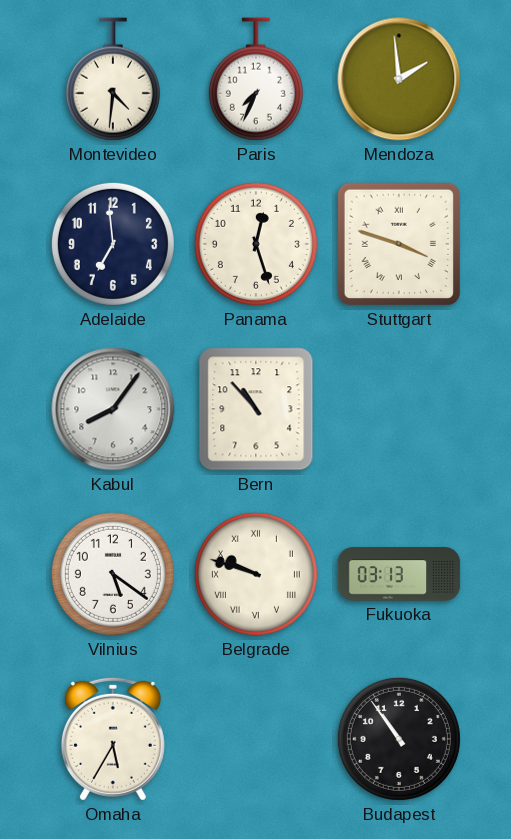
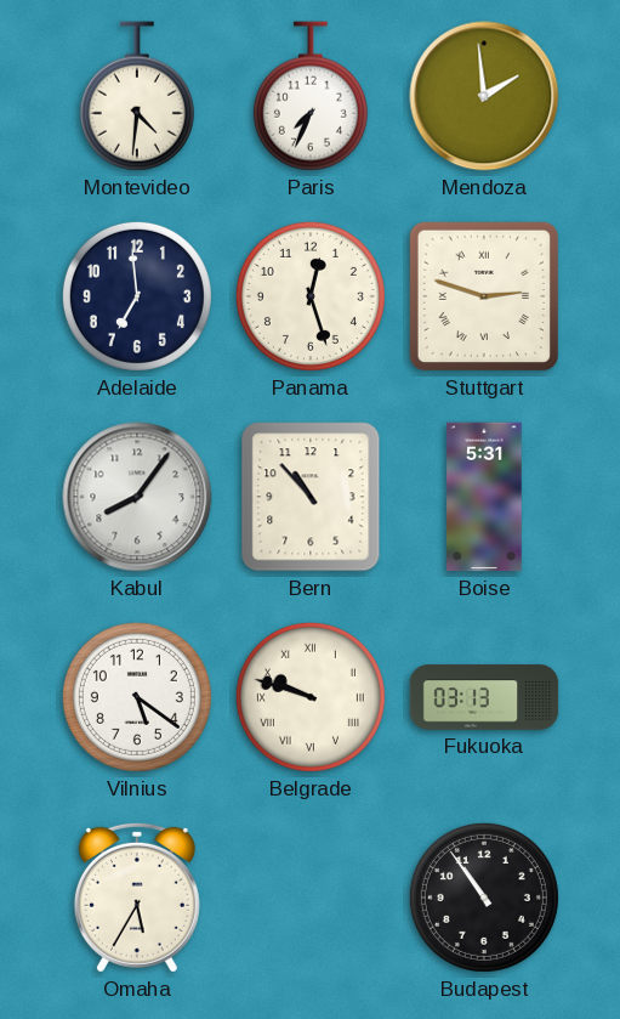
Stuttgart: 3:48 -> 2:48
Boise: none -> 5:31
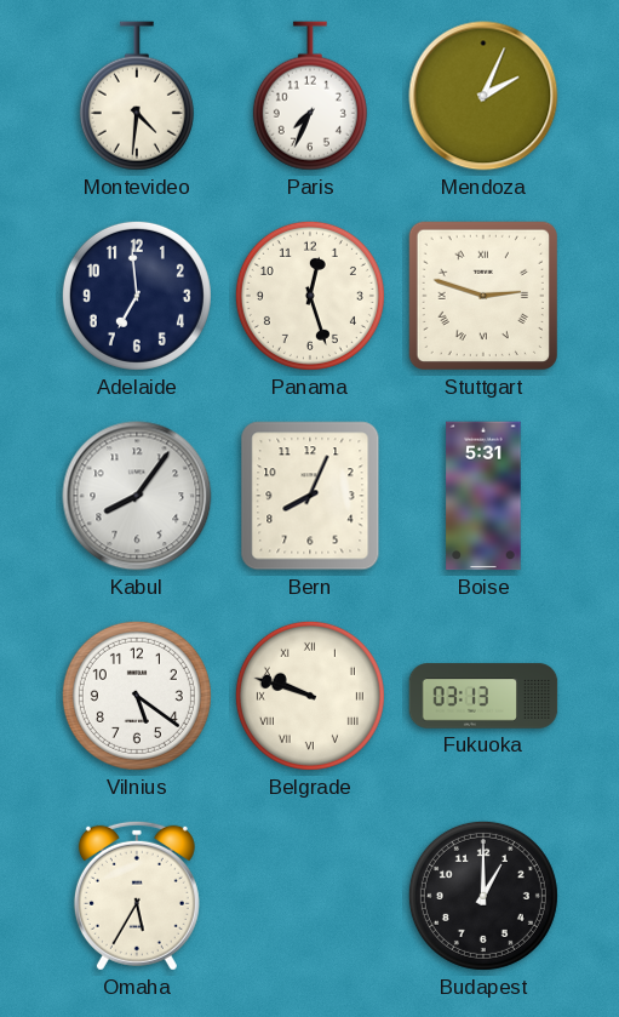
Mendoza: 1:59 -> 2:04
Bern: 10:53 -> 8:04
Budapest: 10:54 -> 1:00
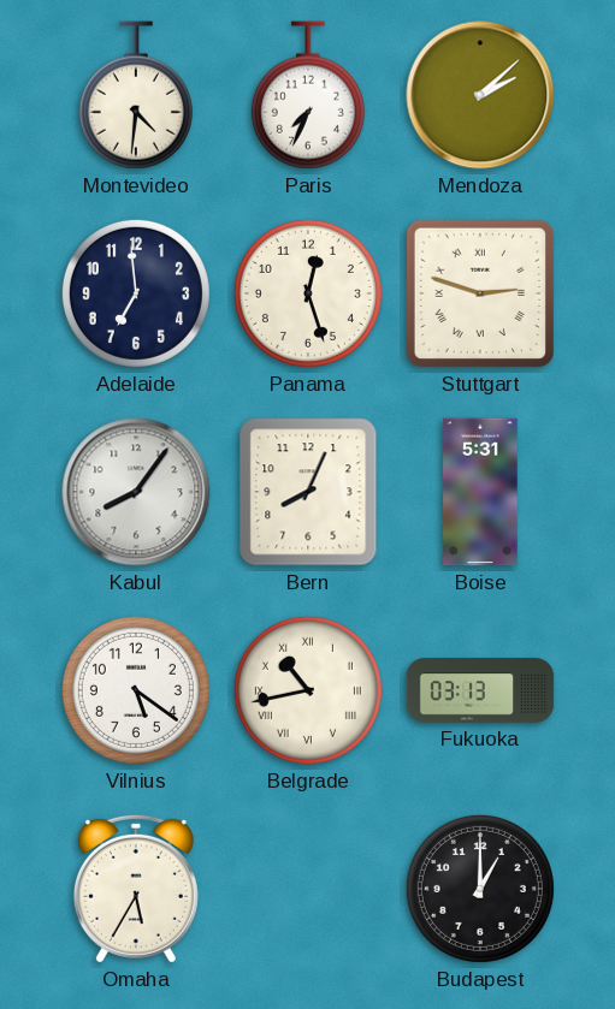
Mendoza: 2:04 -> 2:08
Belgrade: 9:48 -> 10:43
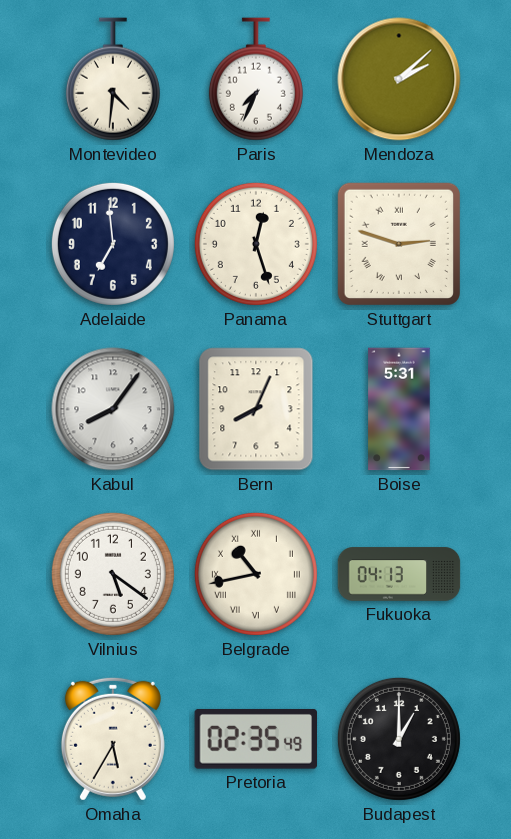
Fukuoka: 03:13 -> 04:13
Pretoria: none -> 02:35
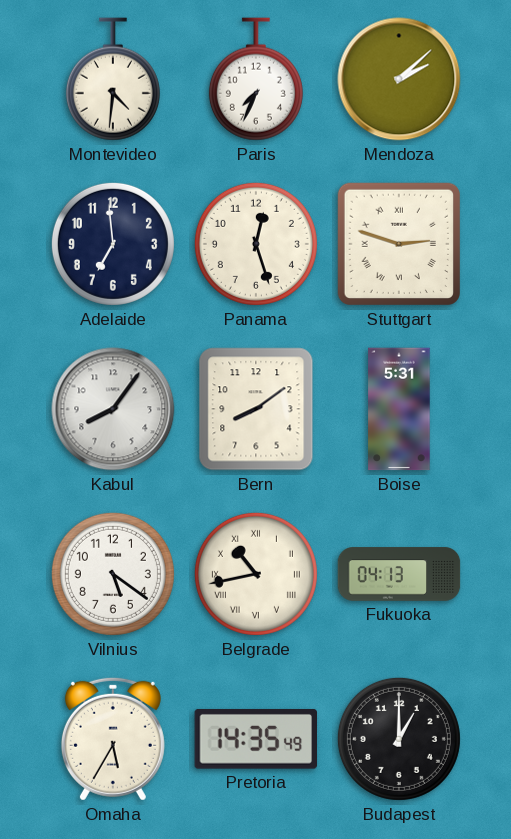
Bern: 8:04 -> 8:09
Pretoria: 02:35 -> 14:35
